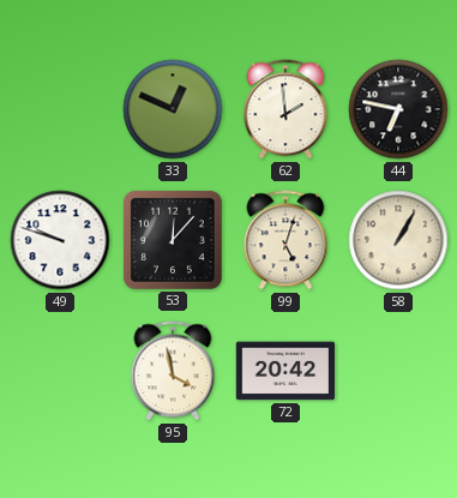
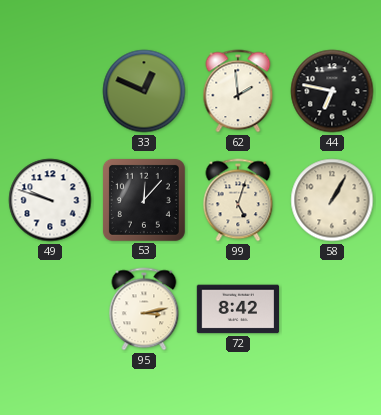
95: 3:58 -> 3:13
72: 20:42 -> 8:42
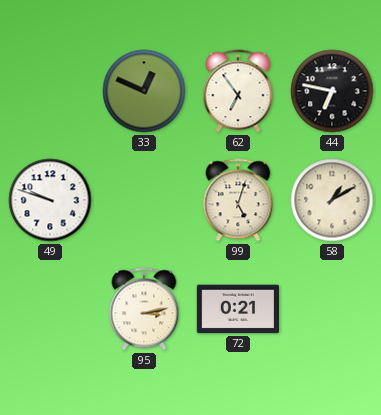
62: 1:59 -> 6:54
53: 12:07 -> none
58: 1:05 -> 1:10
72: 8:42 -> 0:21
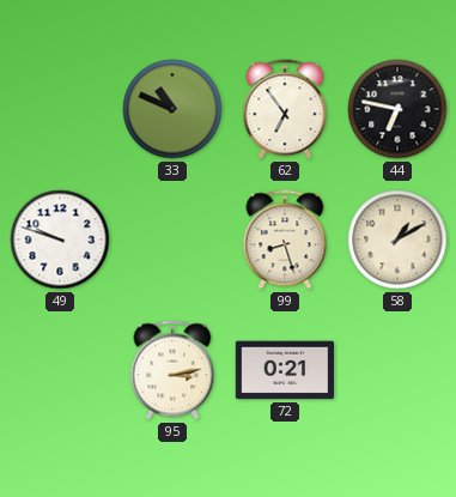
33: 12:49 -> 10:49
99: 5:03 -> 8:27
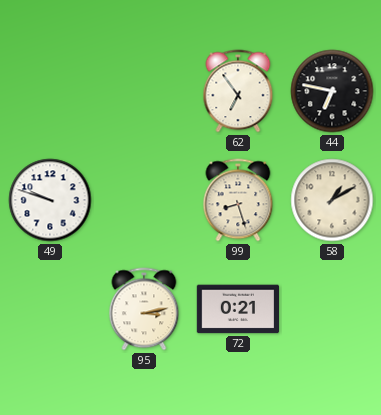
33: 10:49 -> none
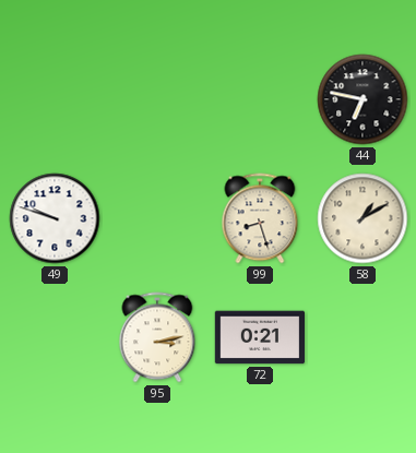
62: 6:54 -> none
